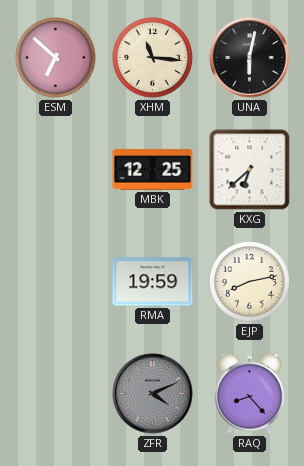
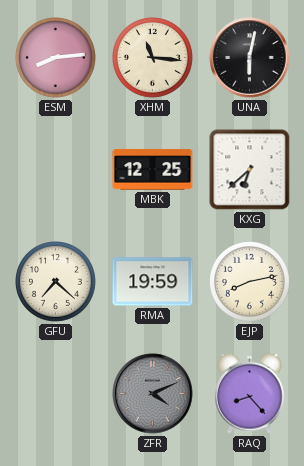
ESM: 6:52 -> 8:14
GFU: none -> 7:22
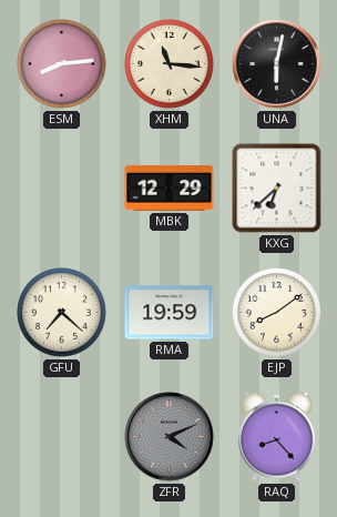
MBK: 12:25 -> 12:29
EJP: 8:13 -> 8:09
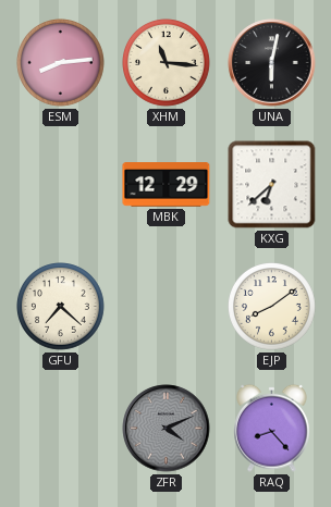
RMA: 19:59 -> none
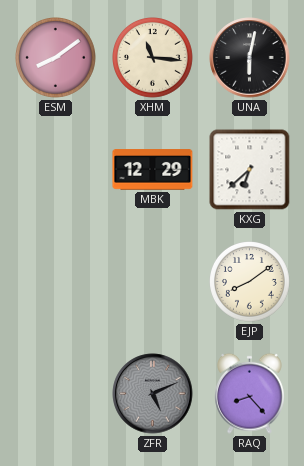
ESM: 8:14 -> 8:09
GFU: 7:22 -> none
ZFR: 4:11 -> 5:11
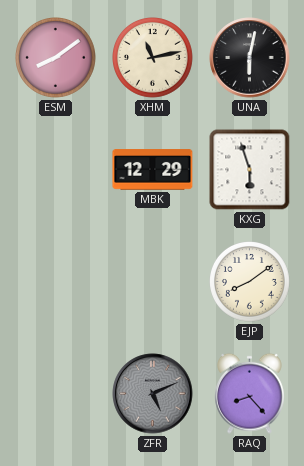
XHM: 11:16 -> 11:13
KXG: 6:38 -> 5:57
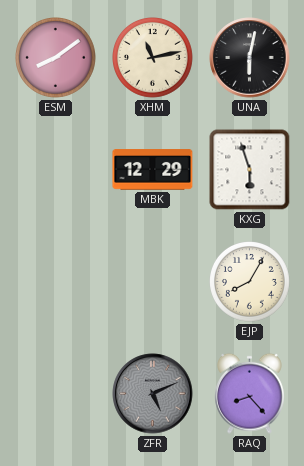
EJP: 8:09 -> 8:05
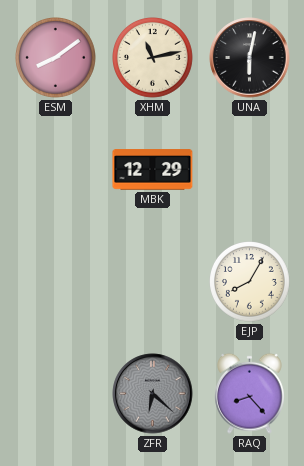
KXG: 5:57 -> none
ZFR: 5:11 -> 6:22
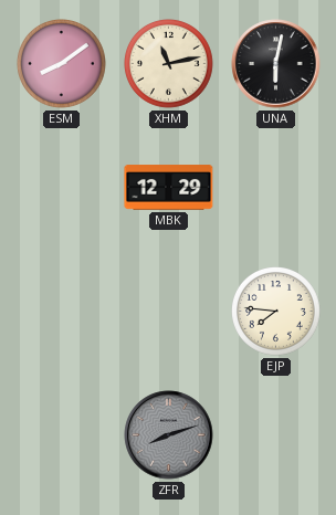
EJP: 8:05 -> 7:46
ZFR: 6:22 -> 8:12
RAQ: 8:23 -> none
